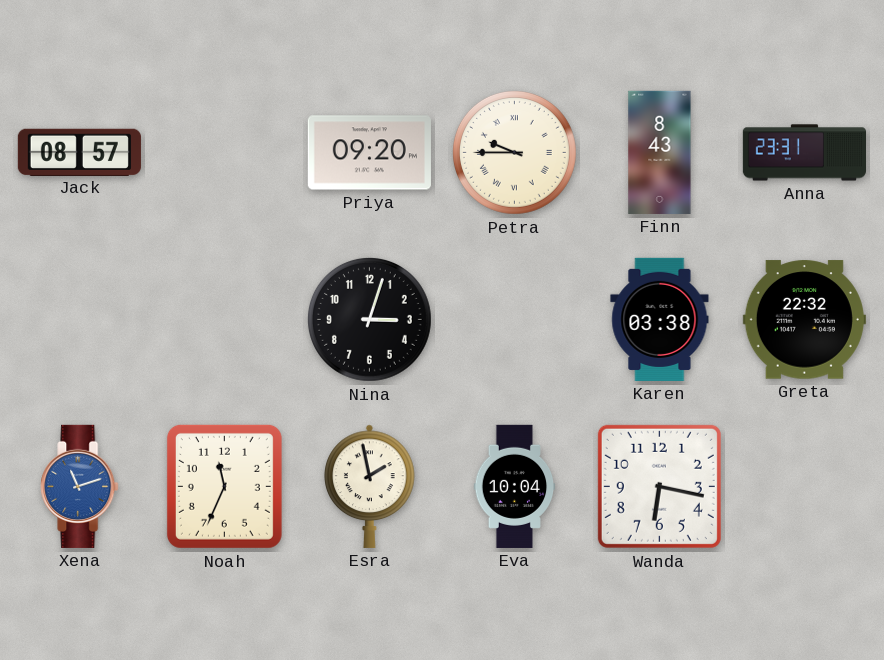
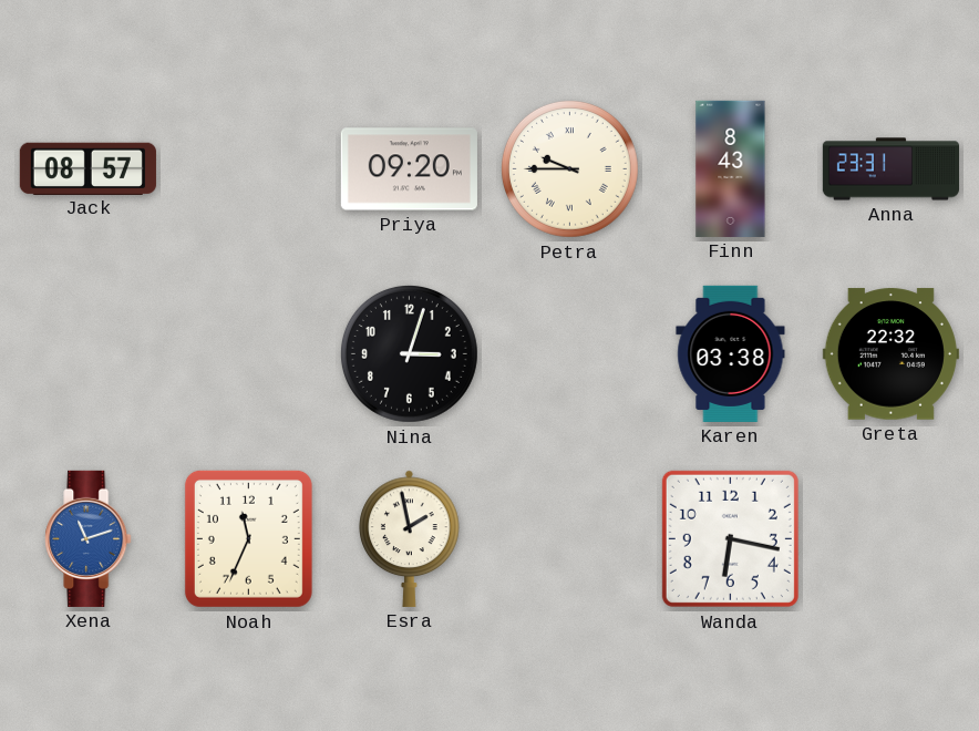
Eva: 10:04 -> none
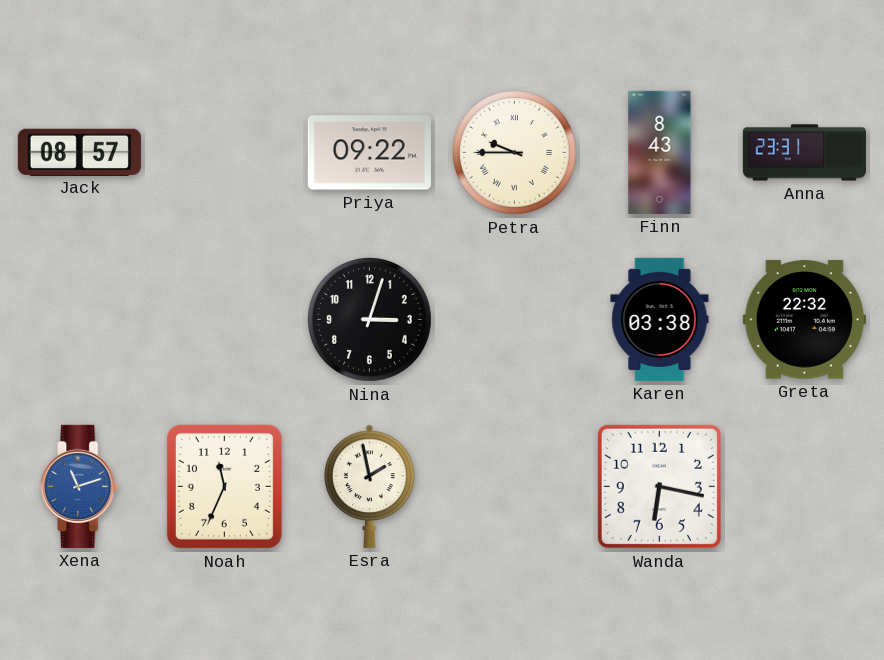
Priya: 09:20 -> 09:22
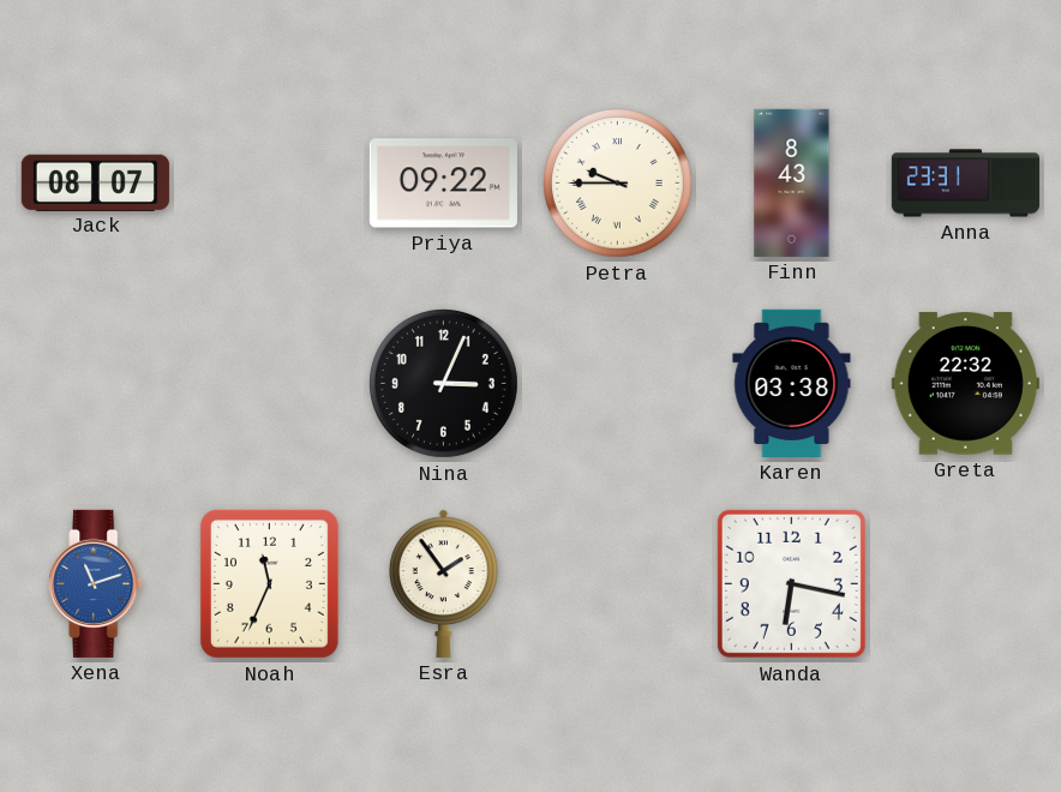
Jack: 08:57 -> 08:07
Nina: 3:03 -> 3:04
Esra: 1:58 -> 1:54
